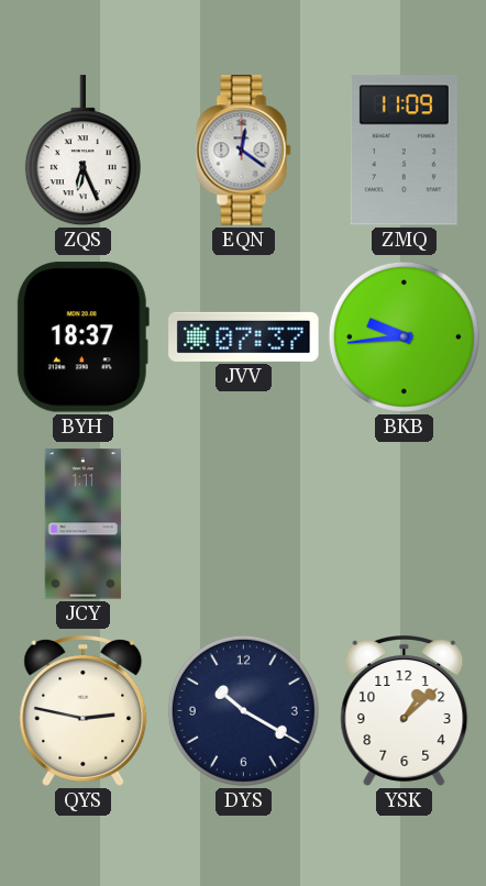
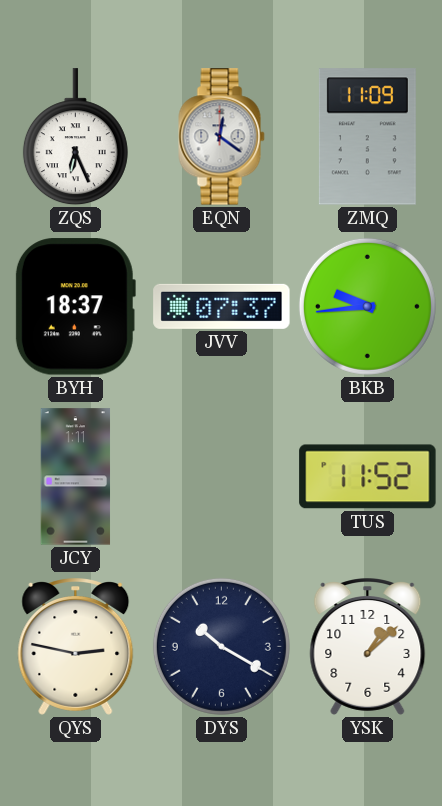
TUS: none -> 11:52
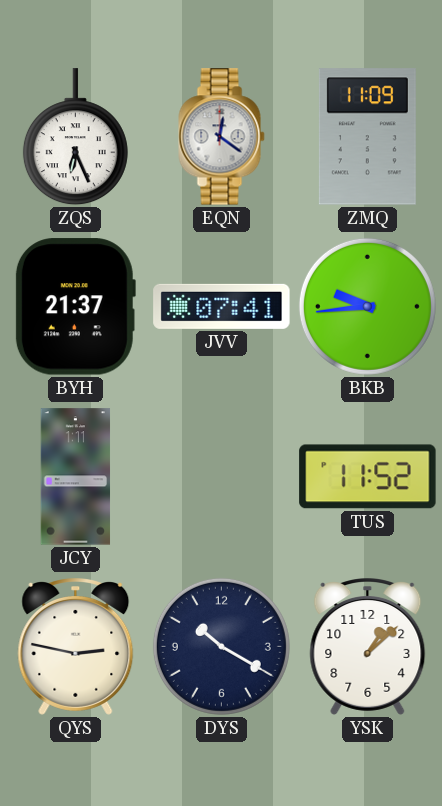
BYH: 18:37 -> 21:37
JVV: 07:37 -> 07:41
